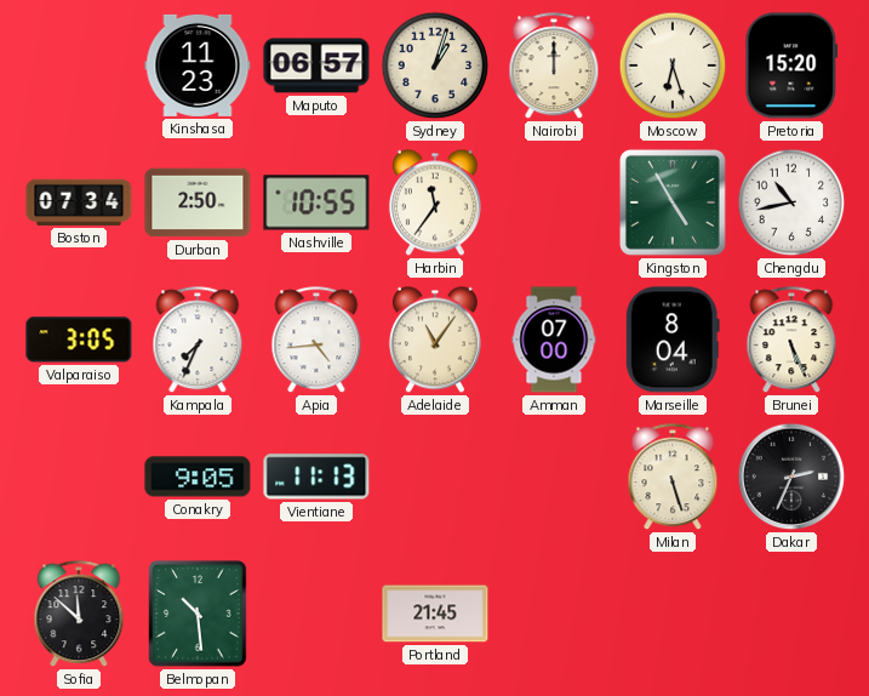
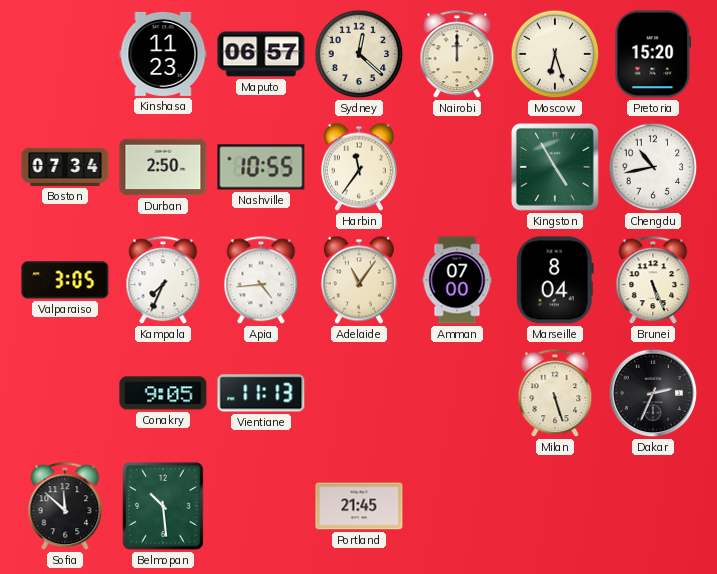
Sydney: 1:03 -> 12:22
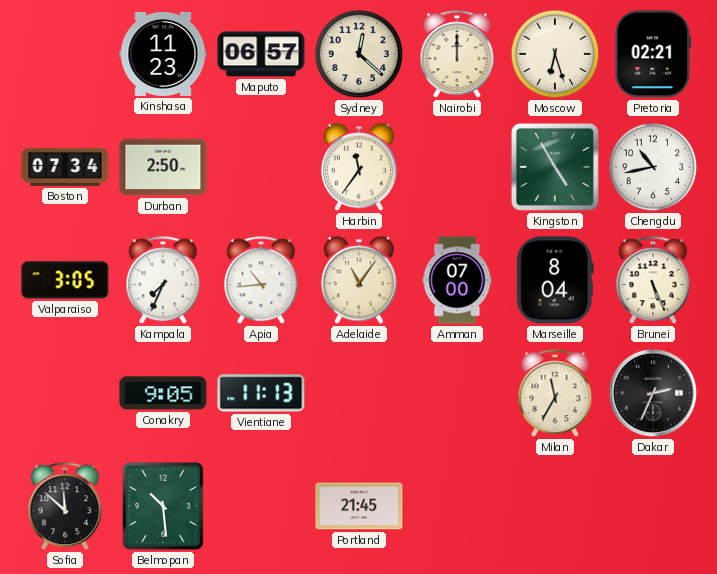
Pretoria: 15:20 -> 02:21
Nashville: 10:55 -> none
Apia: 4:44 -> 10:44
Milan: 5:27 -> 11:35
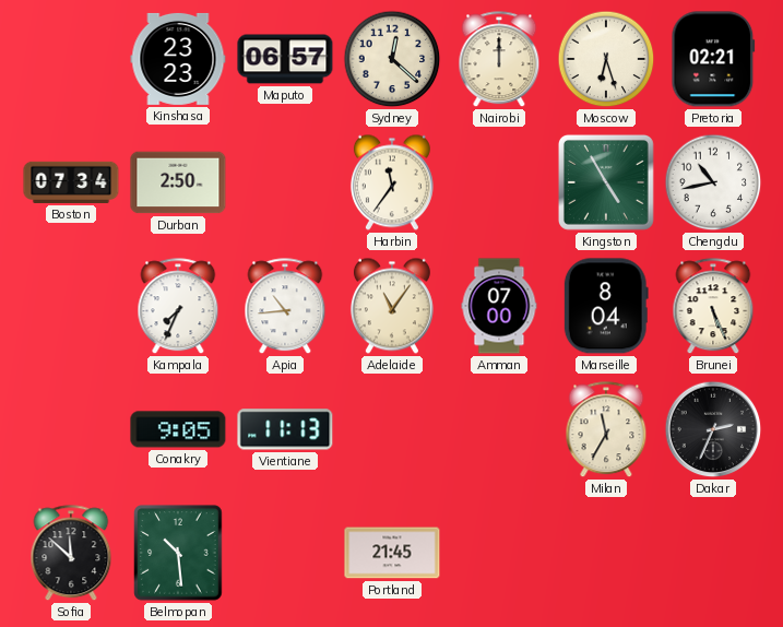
Kinshasa: 11:23 -> 23:23
Valparaiso: 3:05 -> none
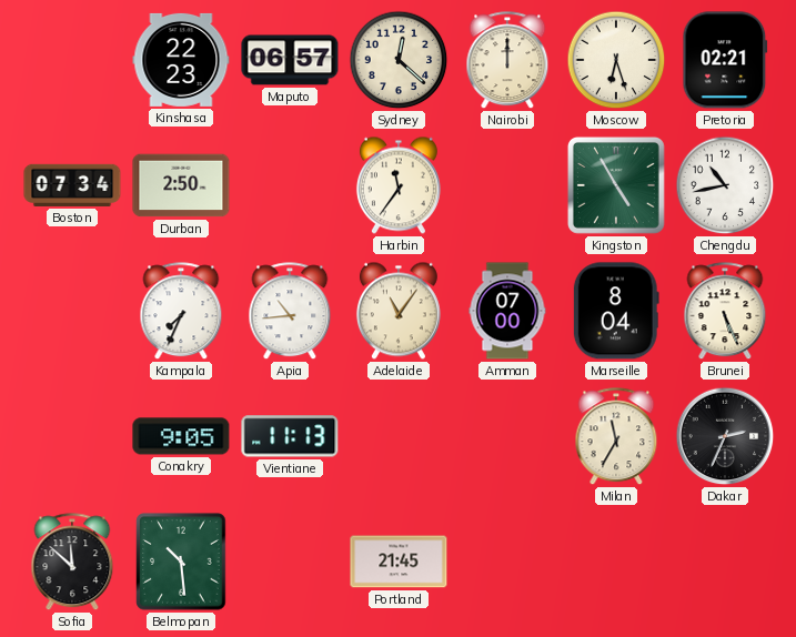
Kinshasa: 23:23 -> 22:23
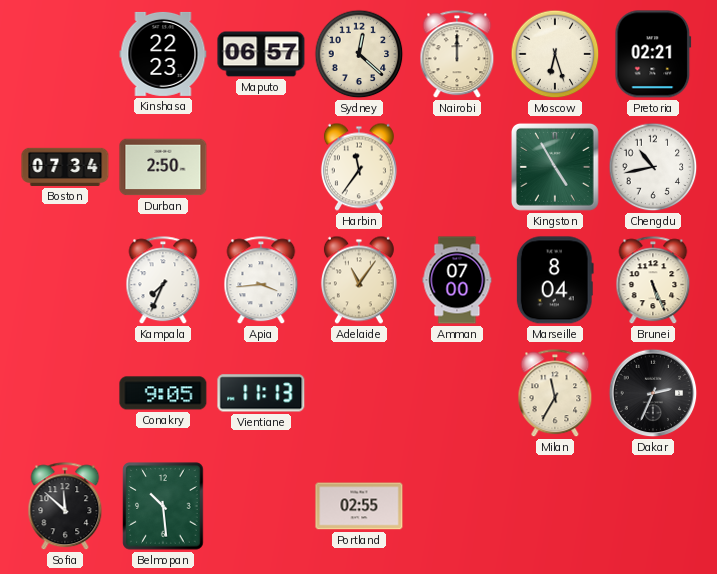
Apia: 10:44 -> 3:44
Portland: 21:45 -> 02:55
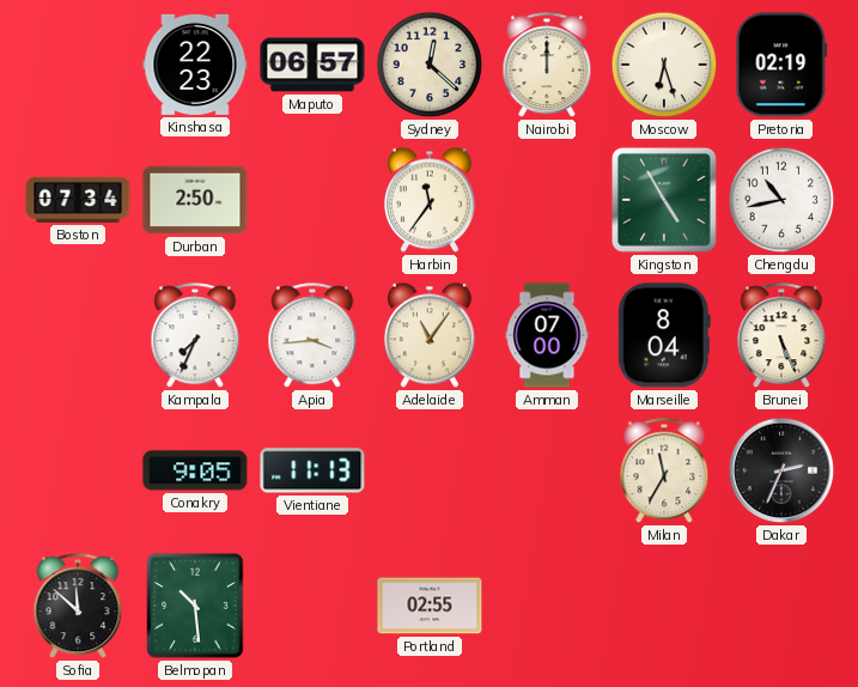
Pretoria: 02:21 -> 02:19
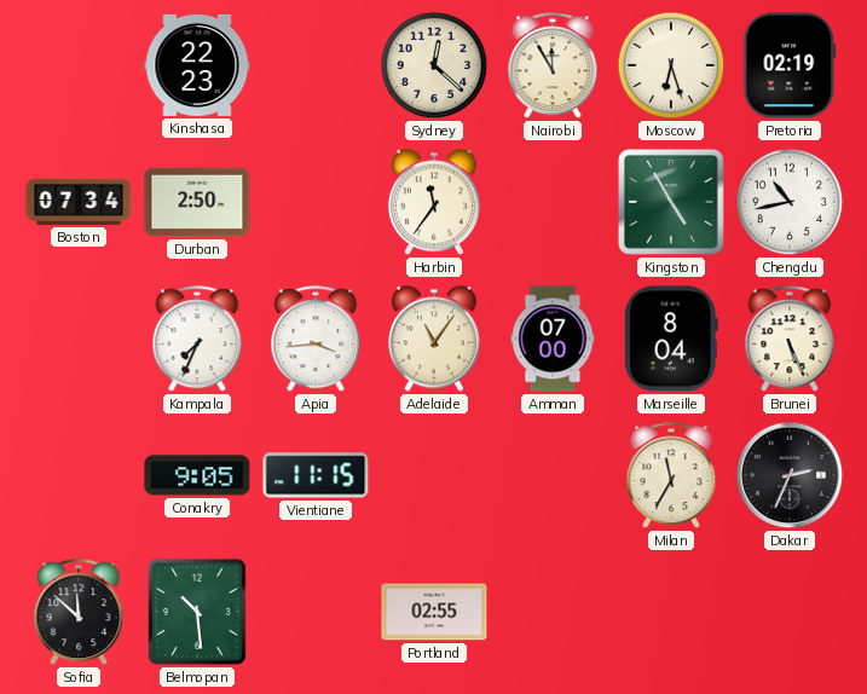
Maputo: 06:57 -> none
Nairobi: 12:00 -> 11:55
Vientiane: 11:13 -> 11:15
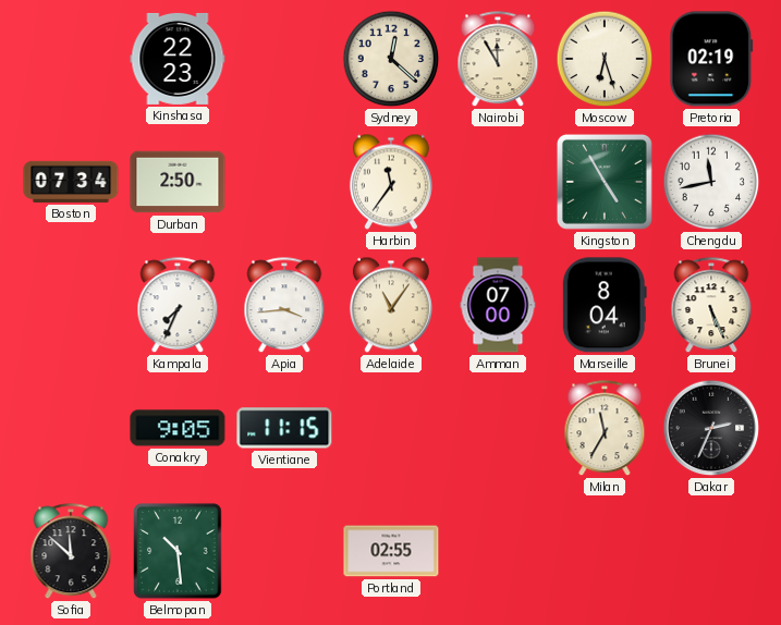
Chengdu: 10:43 -> 11:43
